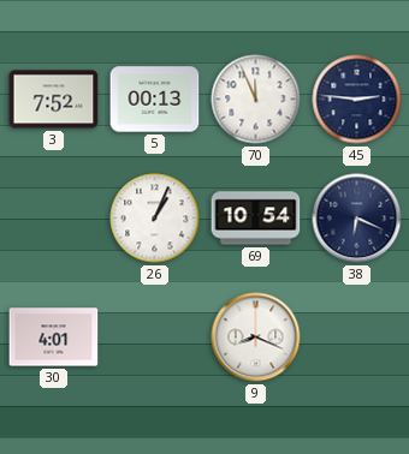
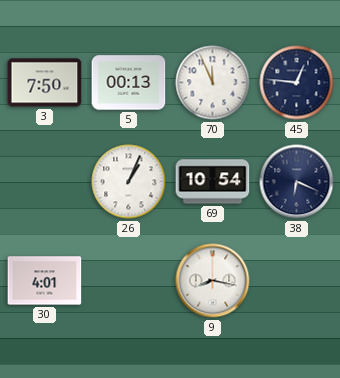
3: 7:52 -> 7:50
45: 2:46 -> 12:46
9: 8:19 -> 8:17
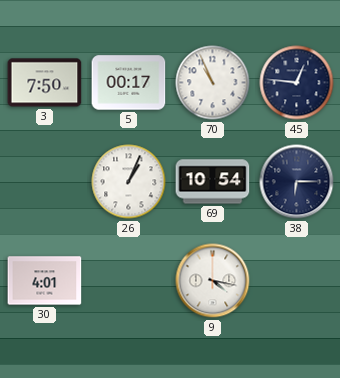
5: 00:13 -> 00:17
70: 11:56 -> 10:56
38: 6:19 -> 6:15
9: 8:17 -> 4:17
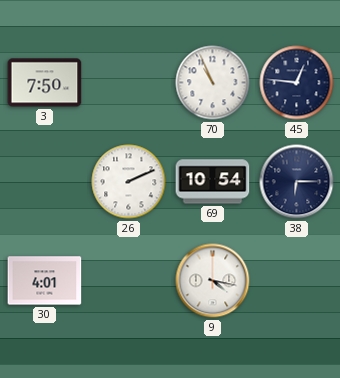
5: 00:17 -> none
26: 1:04 -> 2:11
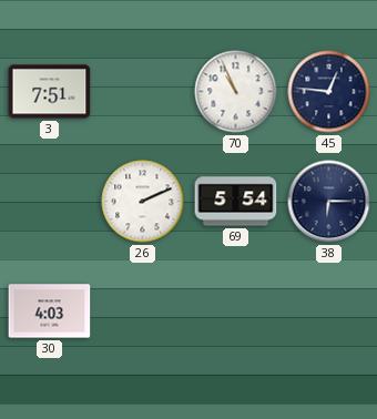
3: 7:50 -> 7:51
69: 10:54 -> 5:54
30: 4:01 -> 4:03
9: 4:17 -> none
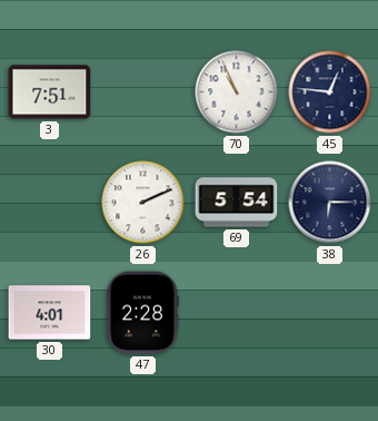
30: 4:03 -> 4:01
47: none -> 2:28
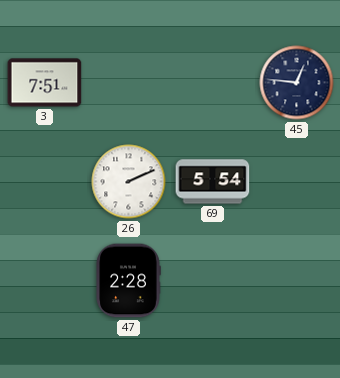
70: 10:56 -> none
38: 6:15 -> none
30: 4:01 -> none
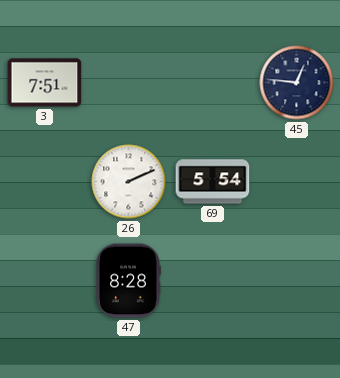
47: 2:28 -> 8:28
